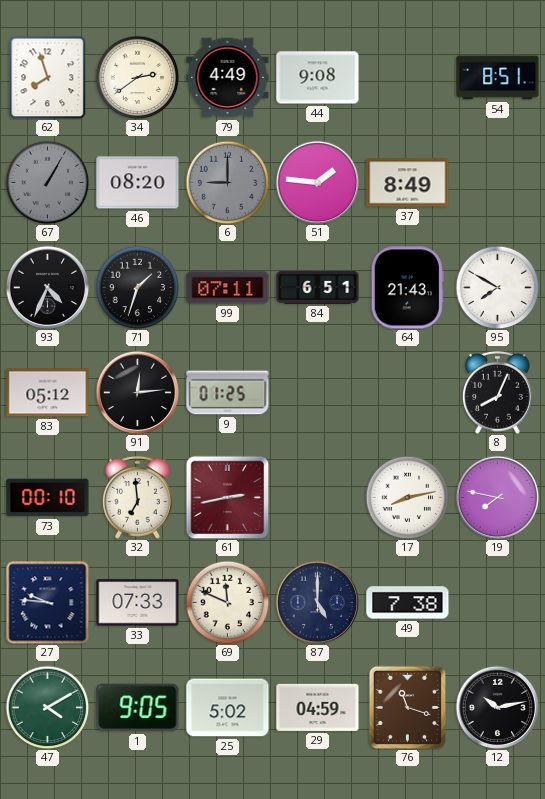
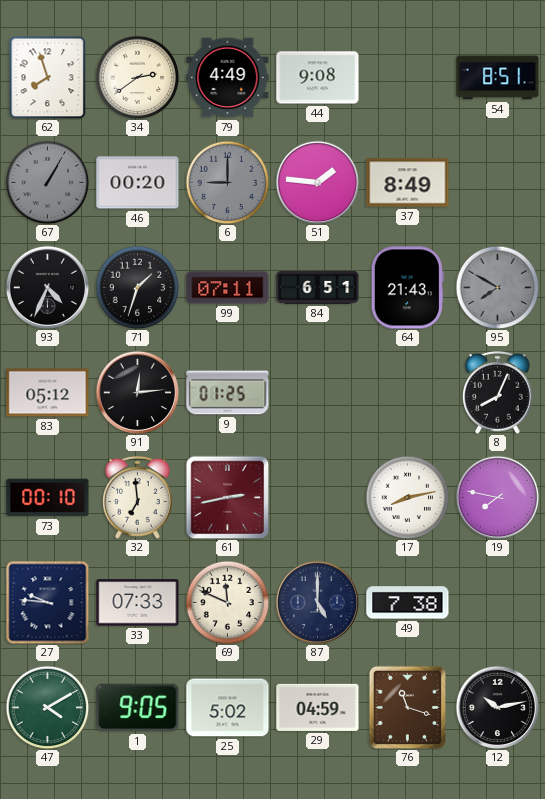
46: 08:20 -> 00:20
95 dial: white -> grey
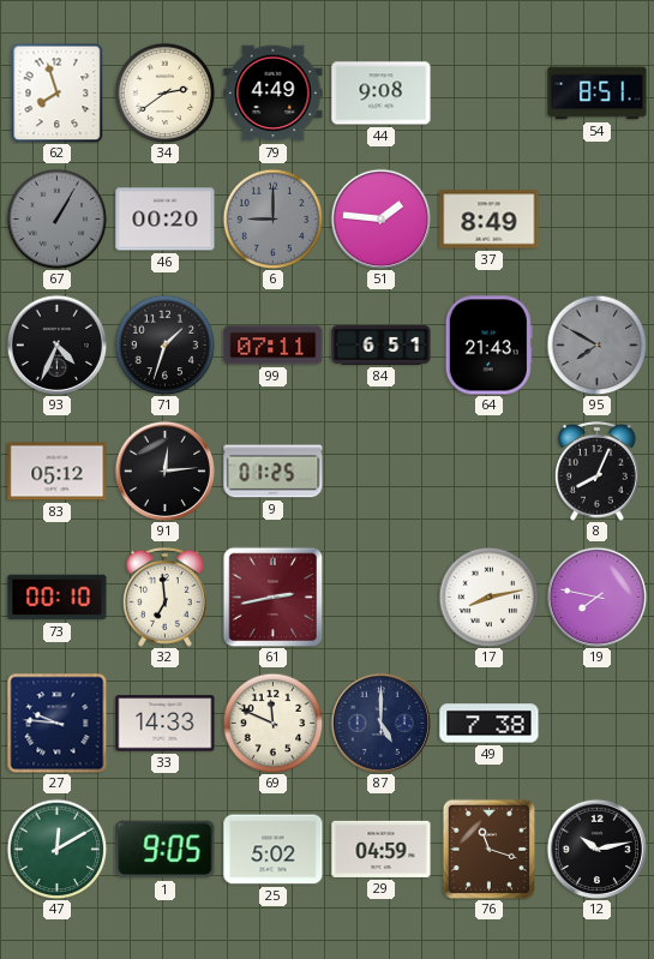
33: 07:33 -> 14:33
47: 4:10 -> 12:10
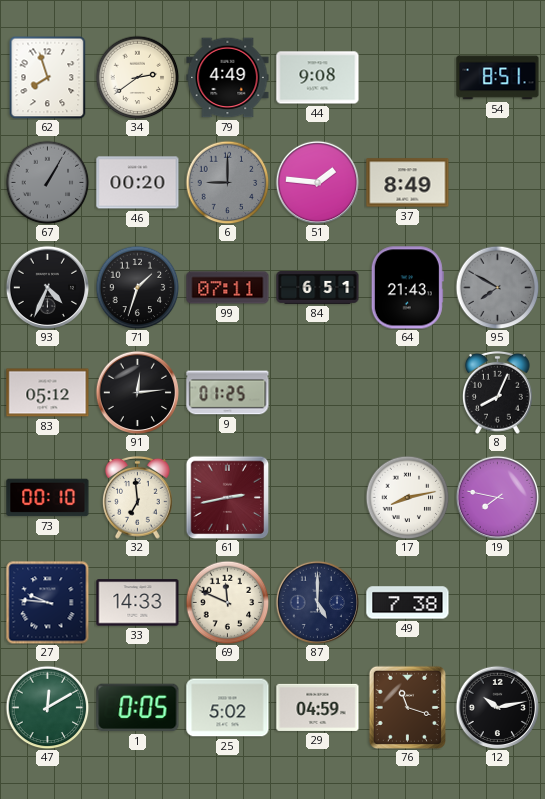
1: 9:05 -> 0:05
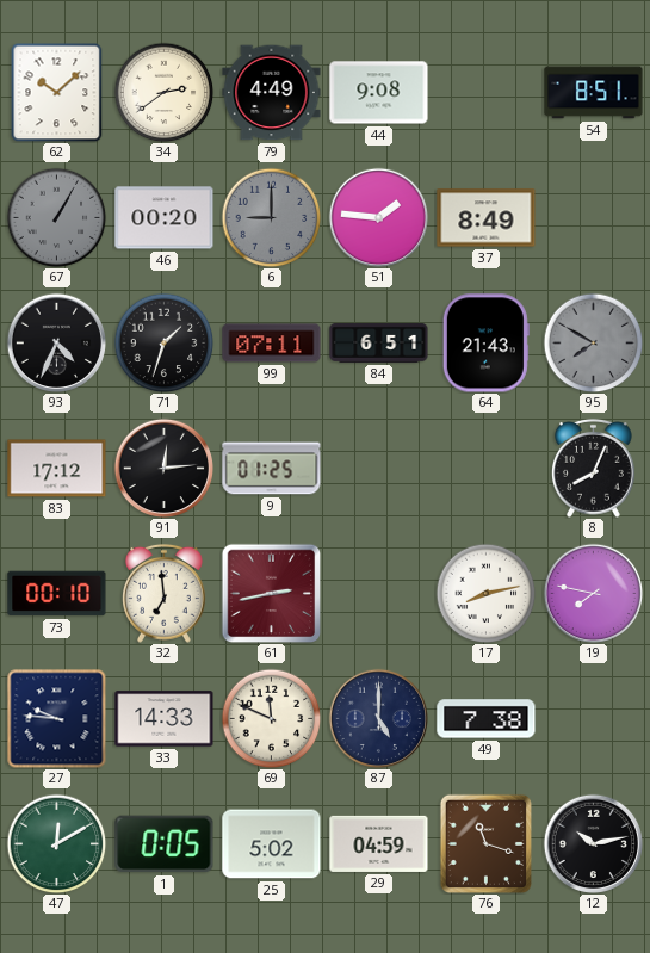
62: 7:57 -> 10:08
83: 05:12 -> 17:12
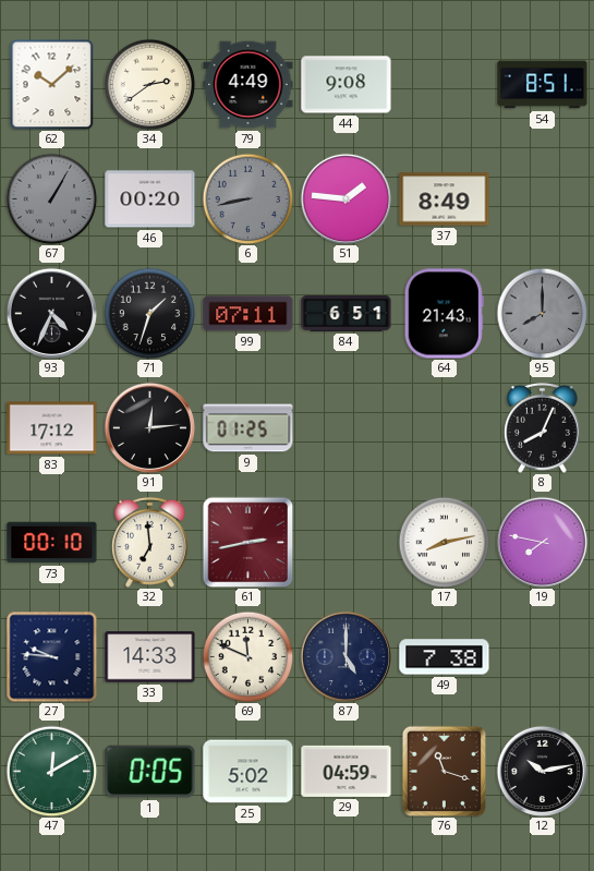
6: 9:00 -> 8:43
95: 7:50 -> 8:00
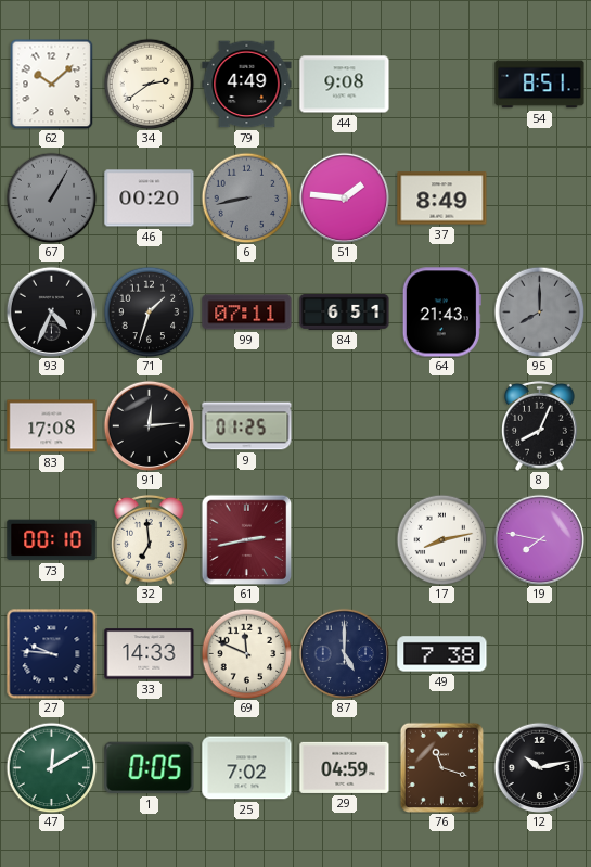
83: 17:12 -> 17:08
25: 5:02 -> 7:02
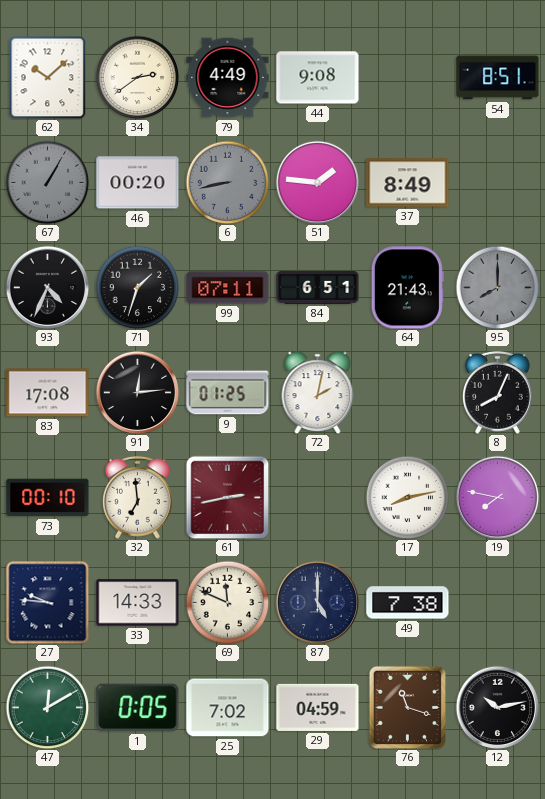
72: none -> 2:02
